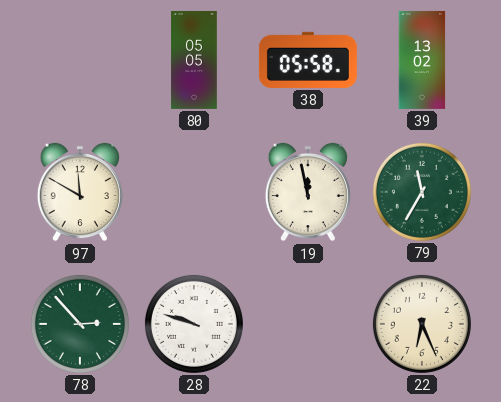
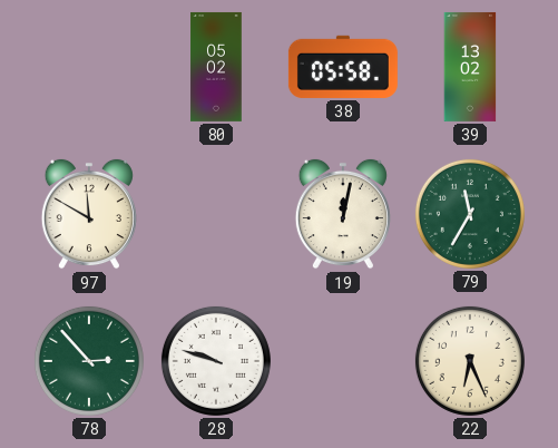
80: 05:05 -> 05:02
19: 11:58 -> 12:02
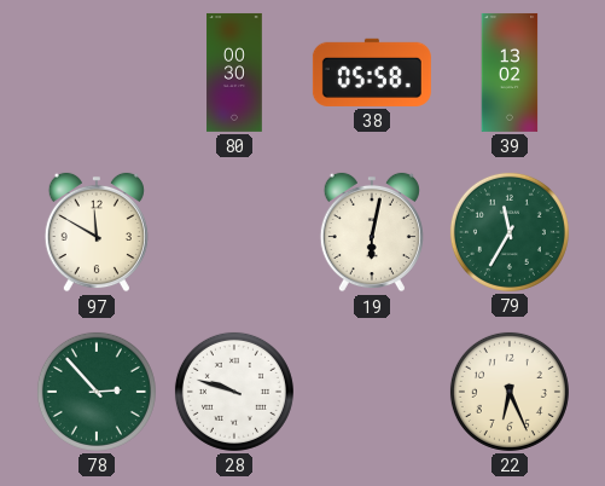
80: 05:02 -> 00:30
19: 12:02 -> 6:02
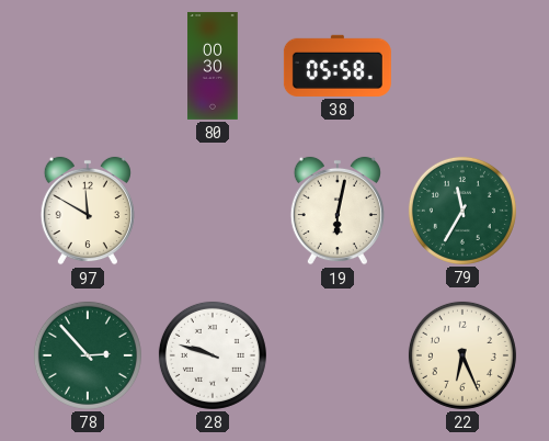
39: 13:02 -> none
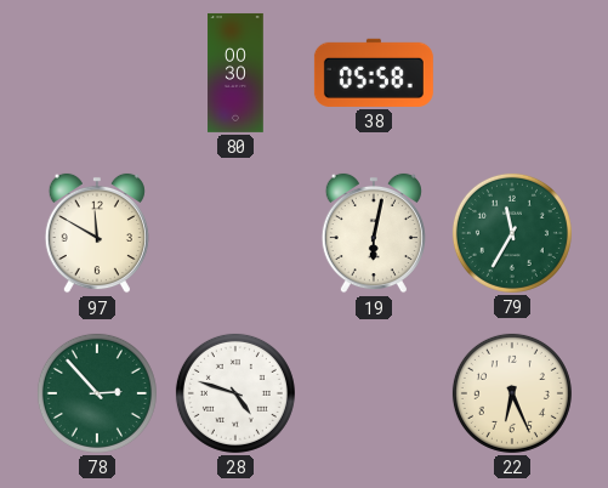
28: 9:48 -> 4:48
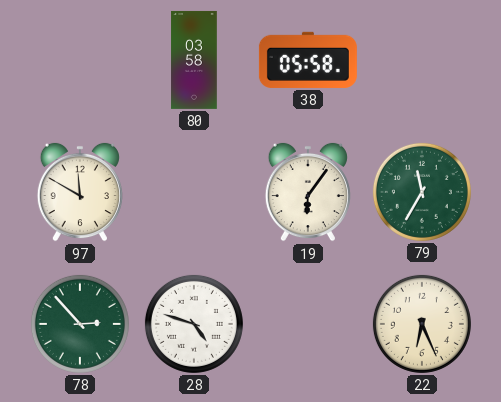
80: 00:30 -> 03:58
19: 6:02 -> 6:06
